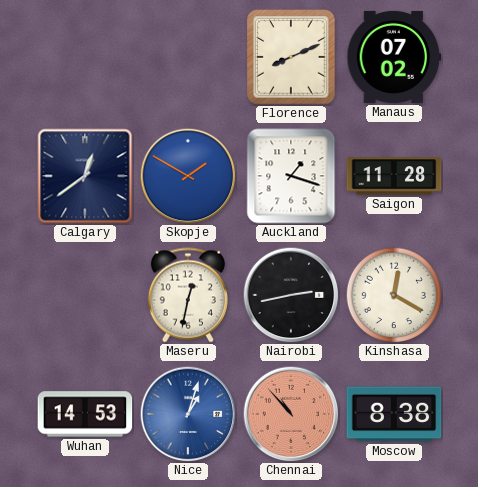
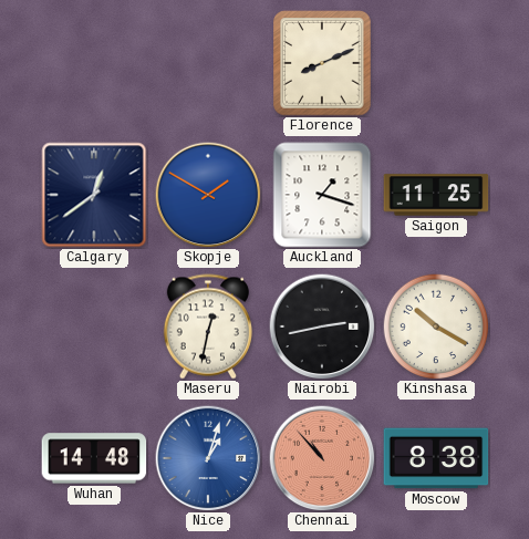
Manaus: 07:02 -> none
Saigon: 11:28 -> 11:25
Kinshasa: 12:20 -> 10:20
Wuhan: 14:53 -> 14:48
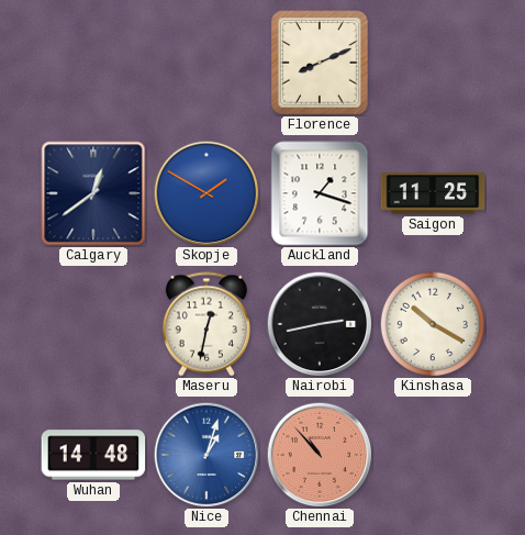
Moscow: 8:38 -> none
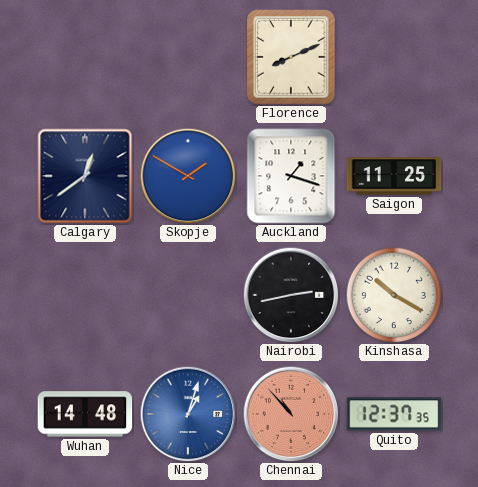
Maseru: 12:32 -> none
Quito: none -> 12:37
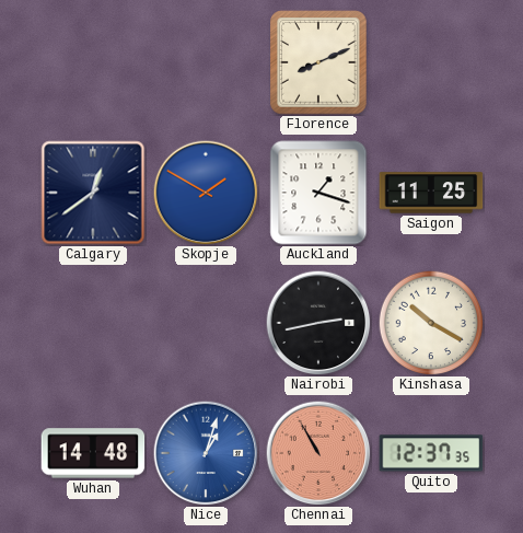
Chennai: 10:53 -> 10:55
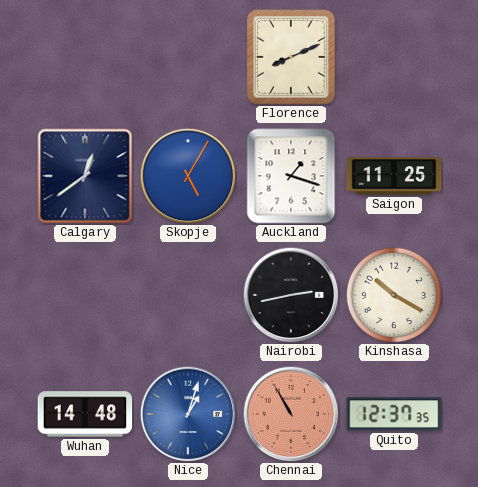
Skopje: 1:50 -> 5:05
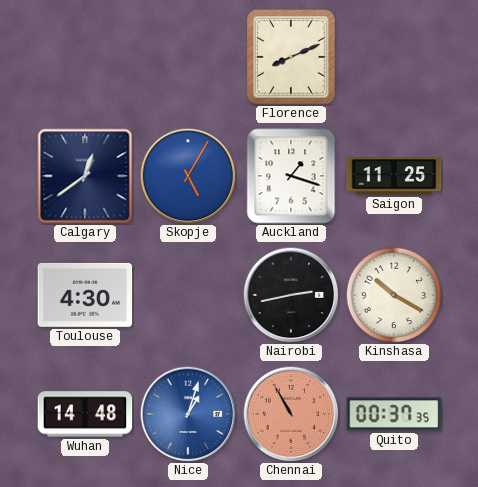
Toulouse: none -> 4:30
Quito: 12:37 -> 00:37
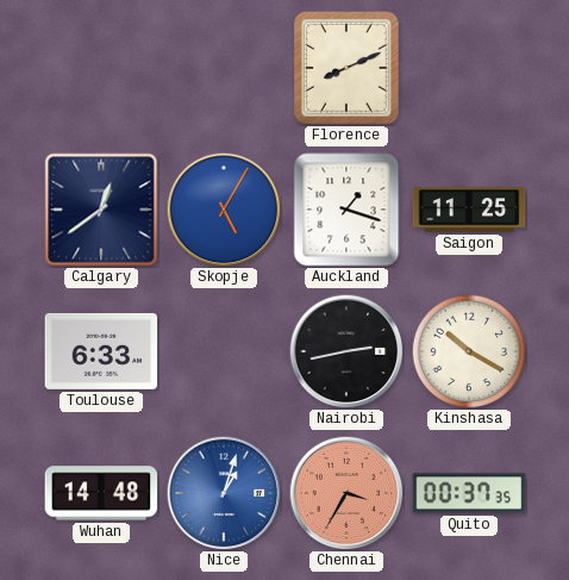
Toulouse: 4:30 -> 6:33
Chennai: 10:55 -> 3:35
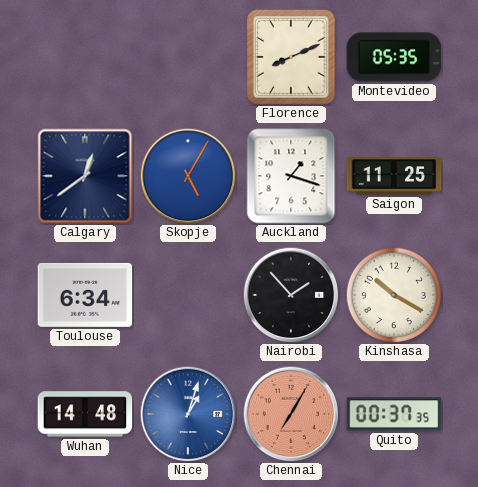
Montevideo: none -> 05:35
Toulouse: 6:33 -> 6:34
Nairobi: 2:43 -> 1:53
Chennai: 3:35 -> 7:05
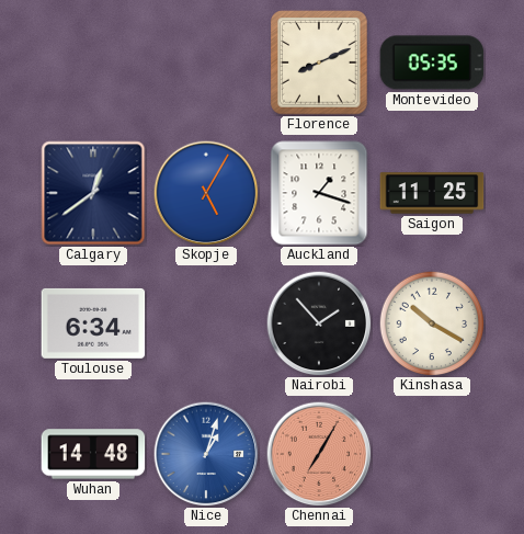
Quito: 00:37 -> none
